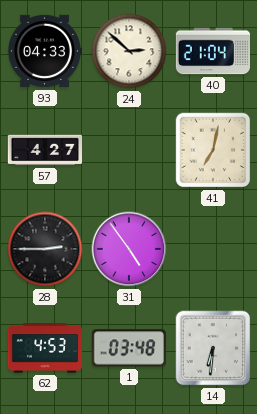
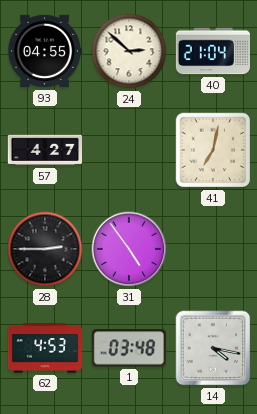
93: 04:33 -> 04:55
14: 6:31 -> 4:17
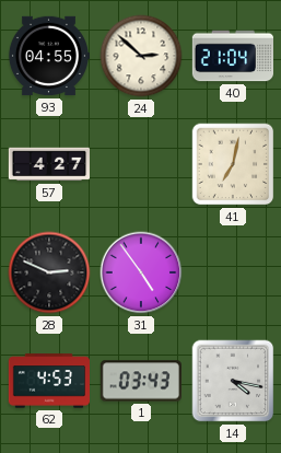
28: 2:45 -> 2:49
1: 03:48 -> 03:43
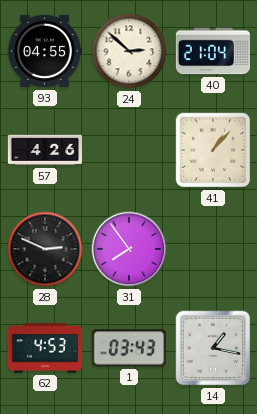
57: 4:27 -> 4:26
41: 7:02 -> 1:07
31: 4:54 -> 7:54
14: 4:17 -> 1:17
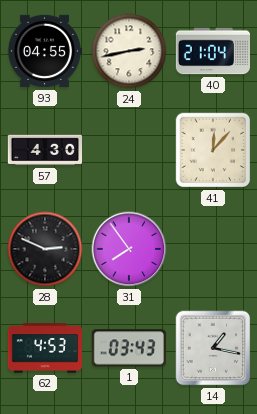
24: 2:52 -> 2:43
57: 4:26 -> 4:30
41: 1:07 -> 12:07
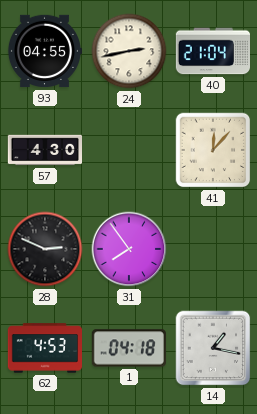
1: 03:43 -> 04:18
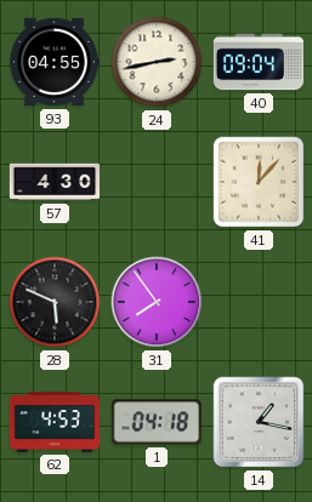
40: 21:04 -> 09:04
28: 2:49 -> 5:49
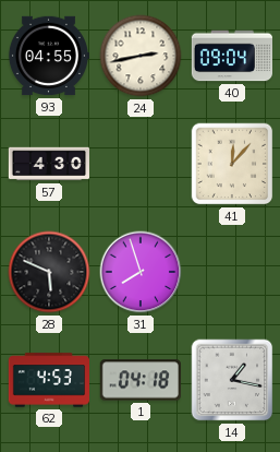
31: 7:54 -> 7:57
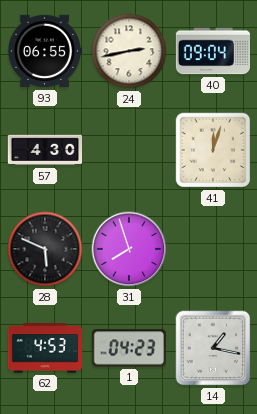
93: 04:55 -> 06:55
41: 12:07 -> 12:03
1: 04:18 -> 04:23
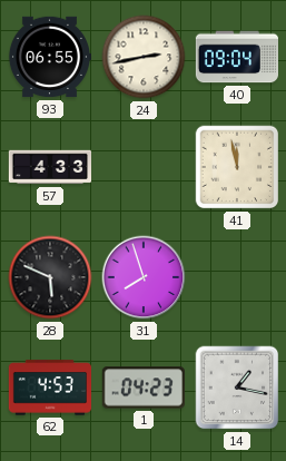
57: 4:30 -> 4:33
41: 12:03 -> 11:58
